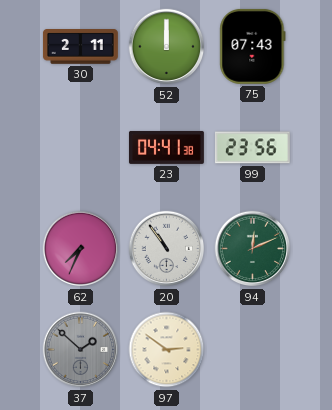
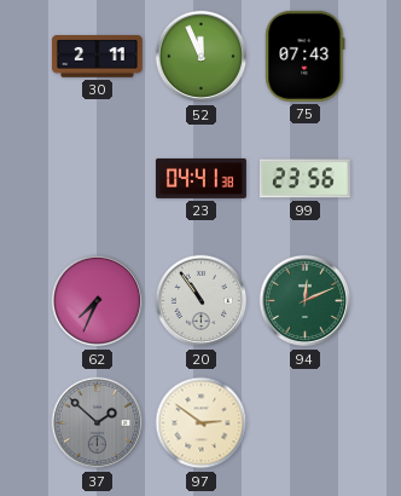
52: 12:00 -> 11:56
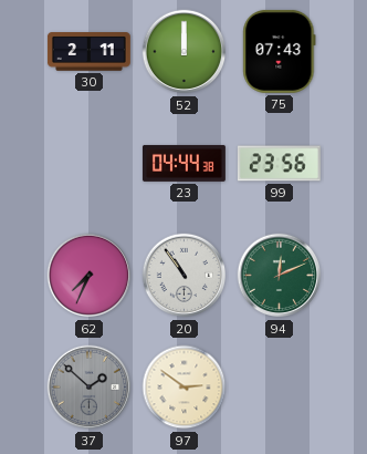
52: 11:56 -> 12:00
23: 04:41 -> 04:44
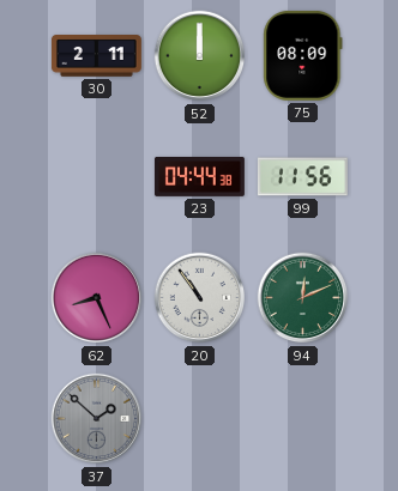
75: 07:43 -> 08:09
99: 23:56 -> 11:56
62: 7:34 -> 8:26
97: 2:51 -> none
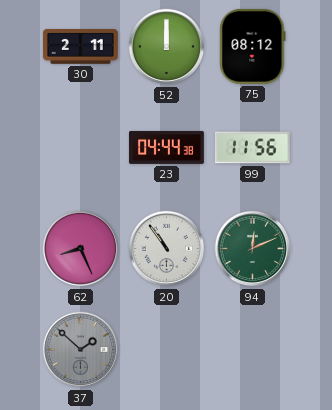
75: 08:09 -> 08:12
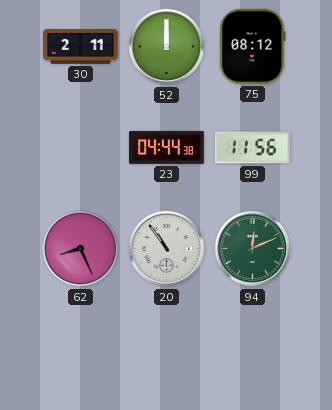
37: 1:52 -> none
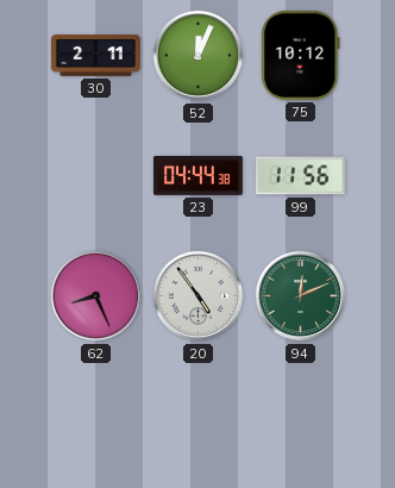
52: 12:00 -> 12:04
75: 08:12 -> 10:12
20: 10:54 -> 4:54
